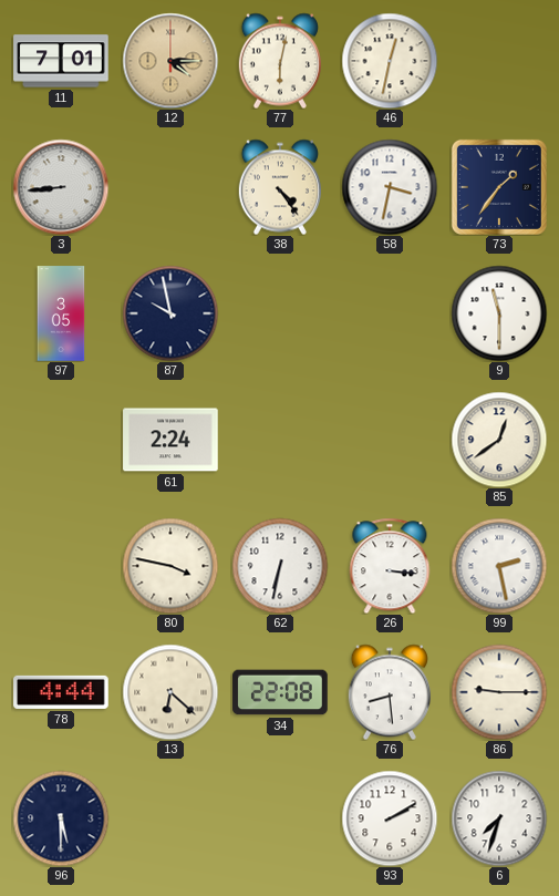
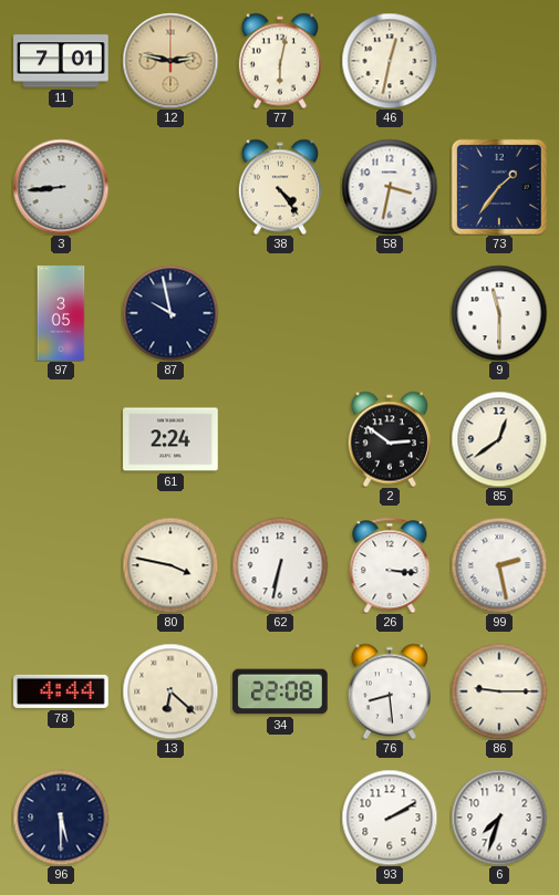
12: 4:15 -> 2:47
2: none -> 2:51
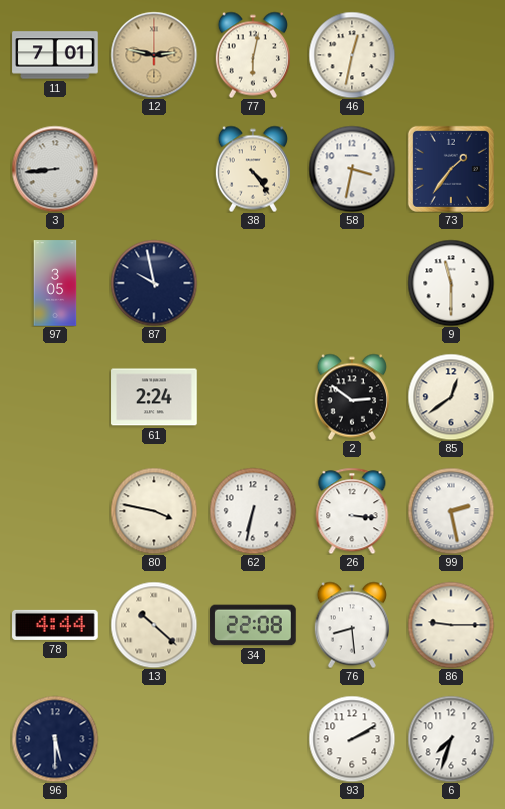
13: 6:22 -> 10:22
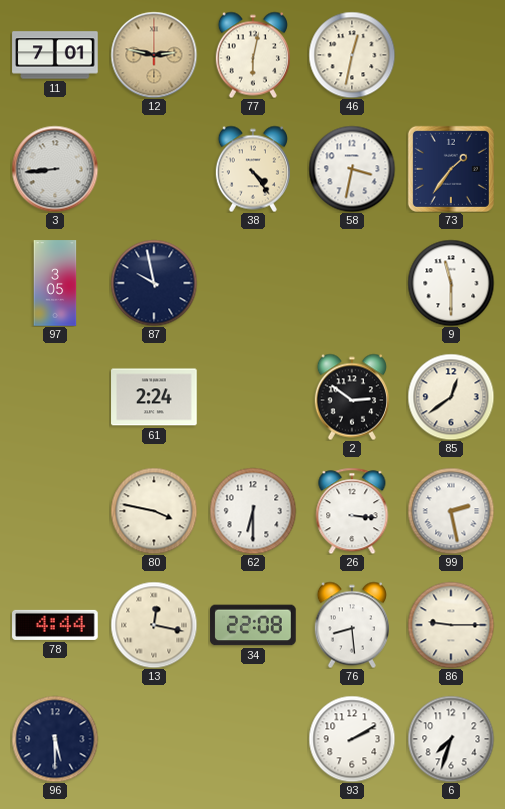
62: 6:32 -> 6:30
13: 10:22 -> 12:17
